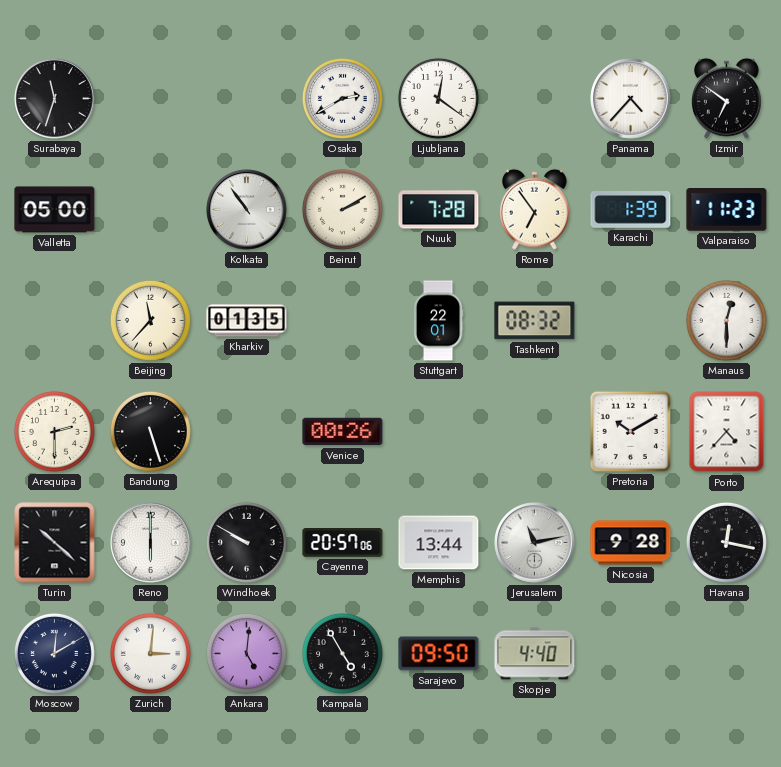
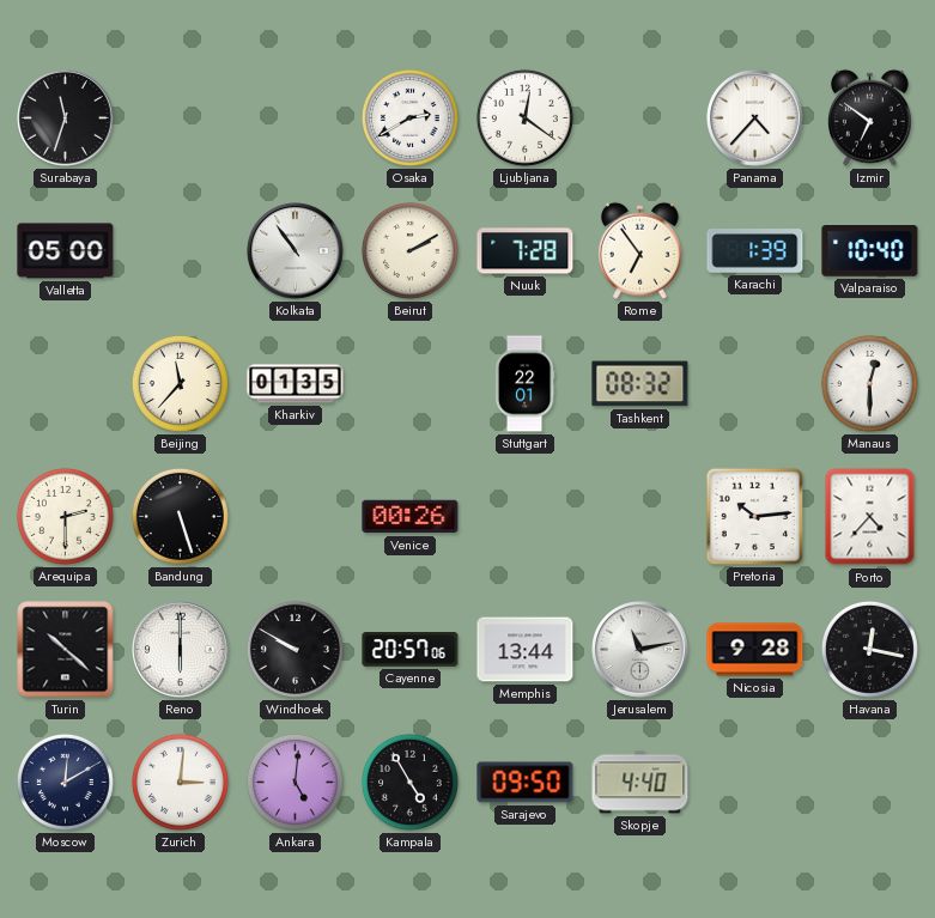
Valparaiso: 11:23 -> 10:40
Pretoria: 10:10 -> 10:14
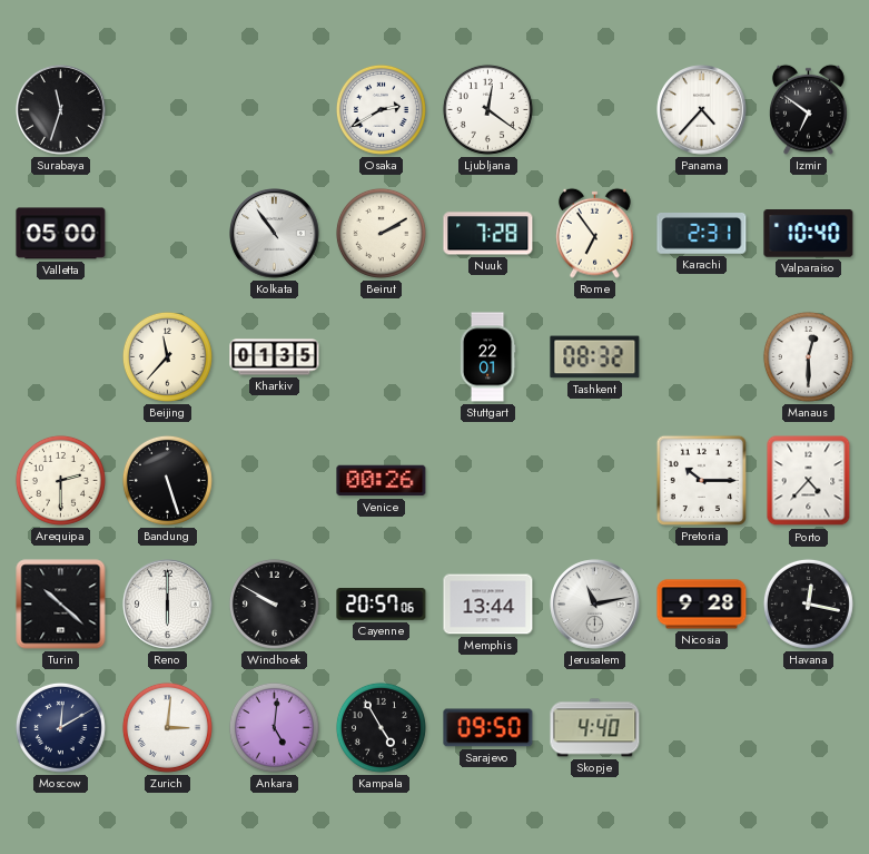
Karachi: 1:39 -> 2:31
Pretoria: 10:14 -> 10:15
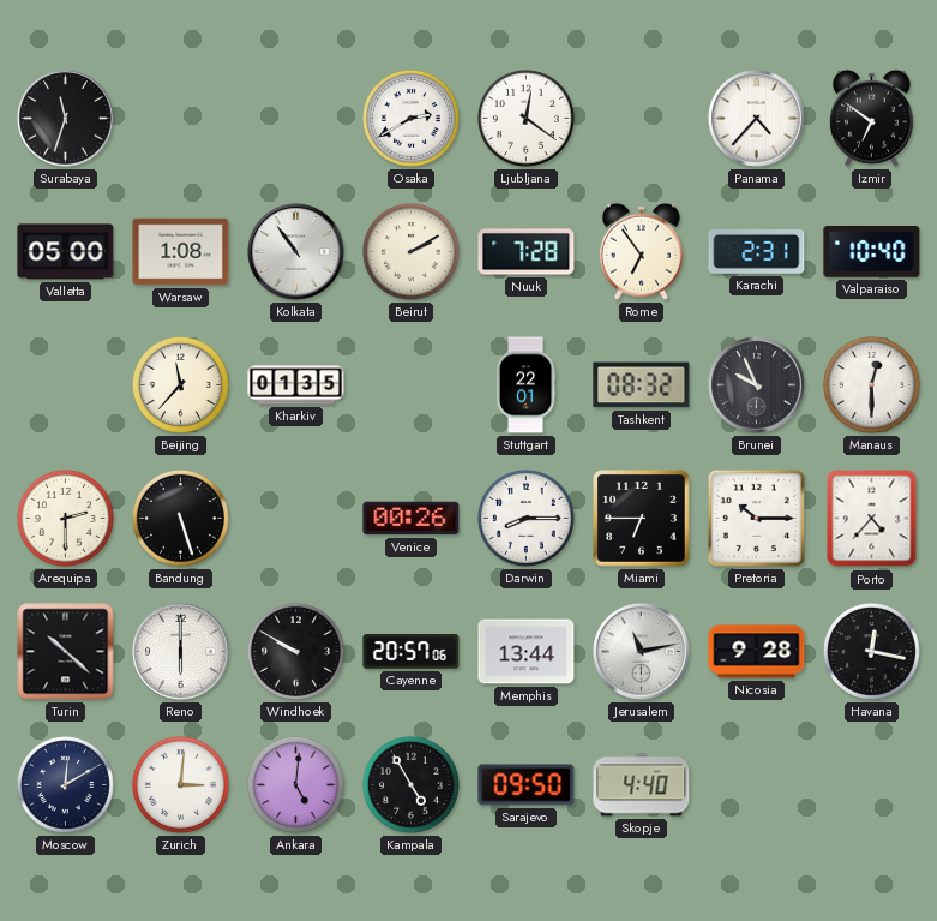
Warsaw: none -> 1:08
Brunei: none -> 9:56
Darwin: none -> 8:15
Miami: none -> 6:45
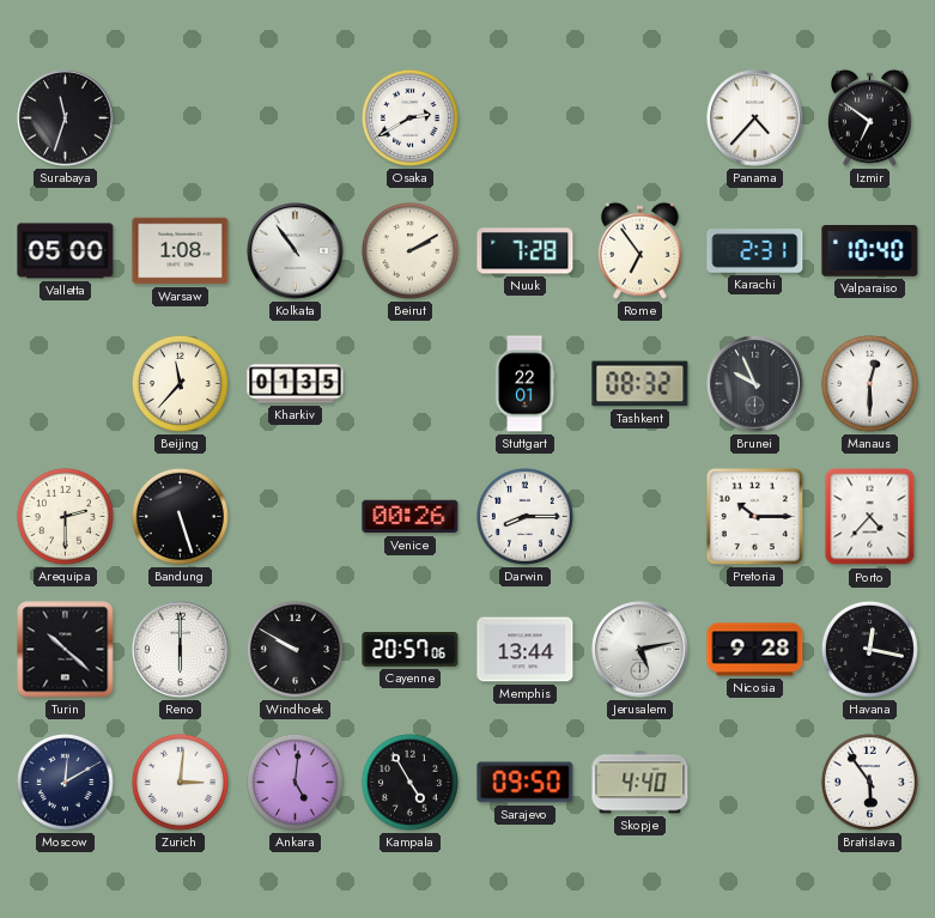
Ljubljana: 12:21 -> none
Miami: 6:45 -> none
Jerusalem: 11:13 -> 5:13
Bratislava: none -> 5:54
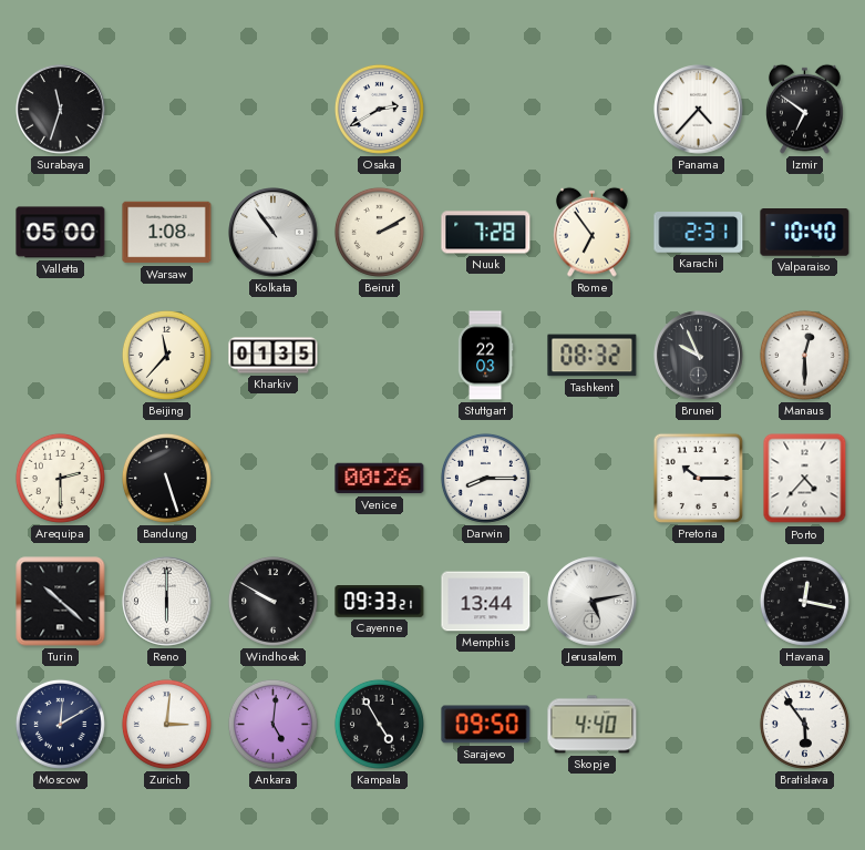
Stuttgart: 22:01 -> 22:03
Cayenne: 20:57 -> 09:33
Nicosia: 9:28 -> none
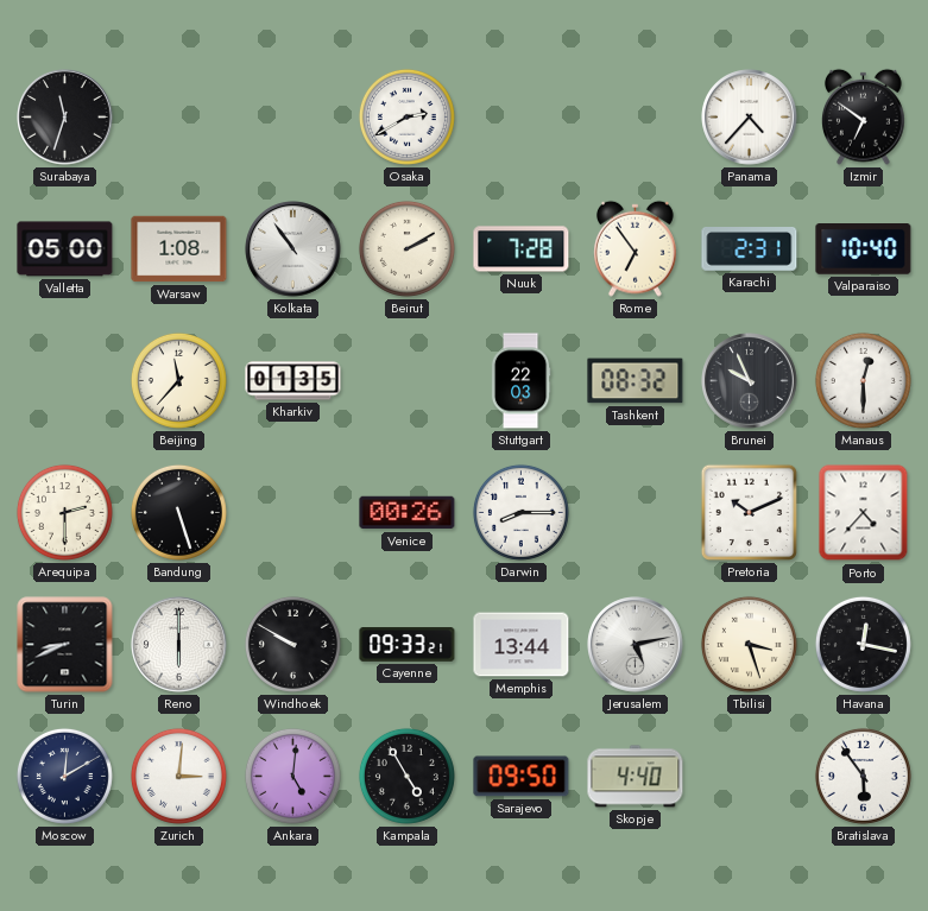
Pretoria: 10:15 -> 10:11
Turin: 10:22 -> 8:41
Tbilisi: none -> 3:27
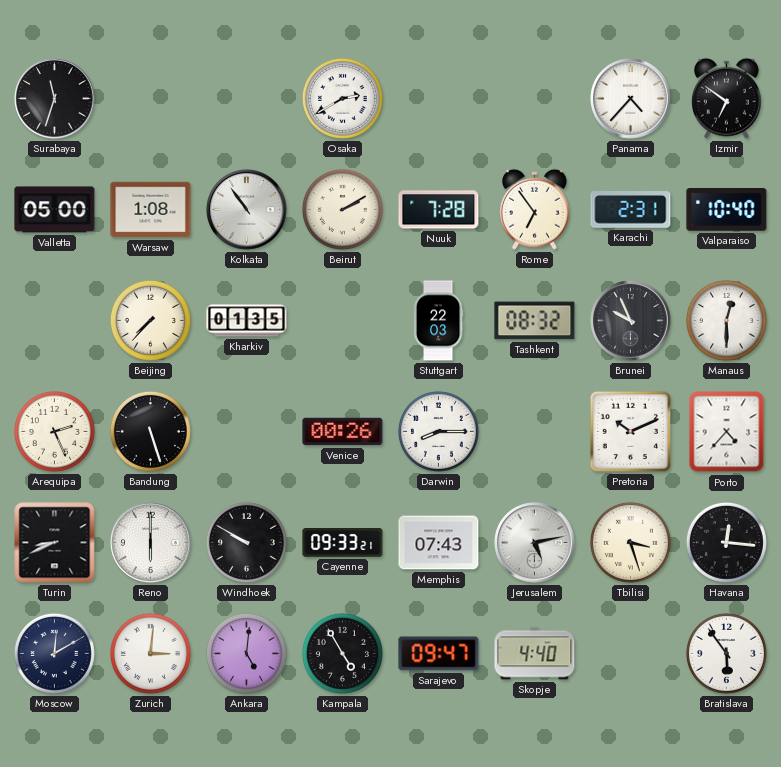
Beijing: 11:37 -> 7:37
Arequipa: 2:30 -> 2:26
Memphis: 13:44 -> 07:43
Havana: 12:17 -> 12:16
Sarajevo: 09:50 -> 09:47
